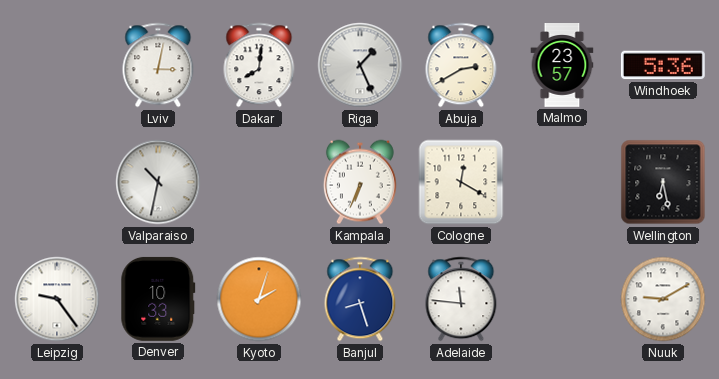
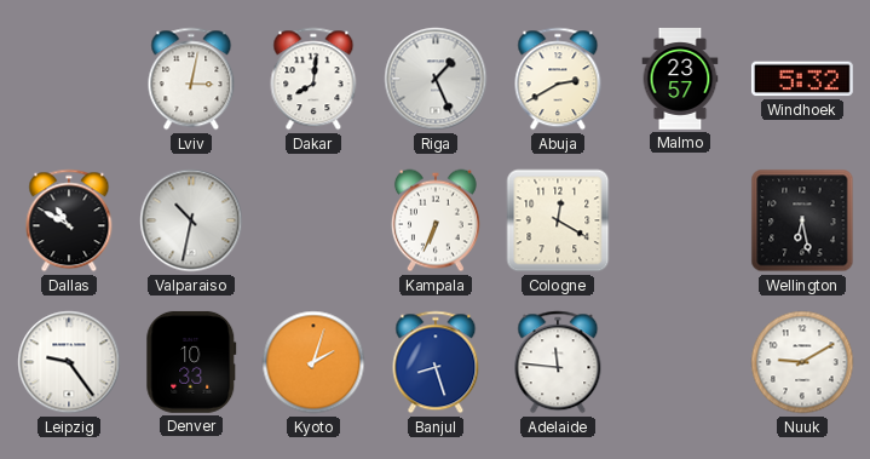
Windhoek: 5:36 -> 5:32
Dallas: none -> 10:50
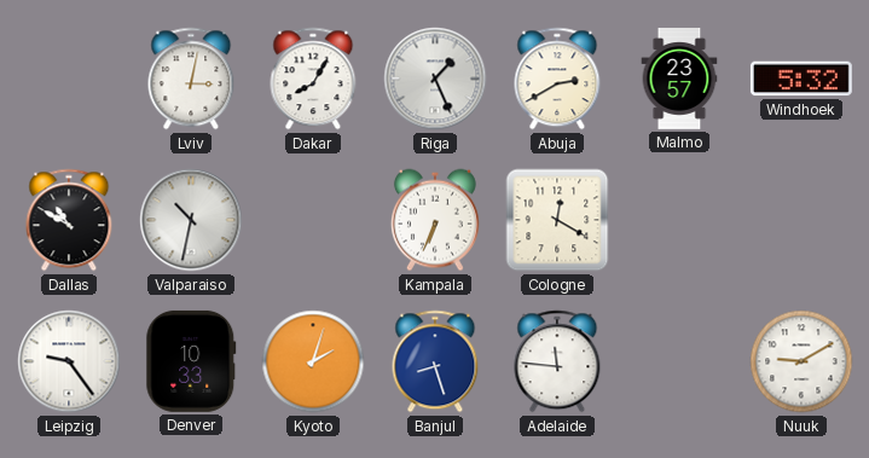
Dakar: 8:01 -> 8:05
Wellington: 6:28 -> none
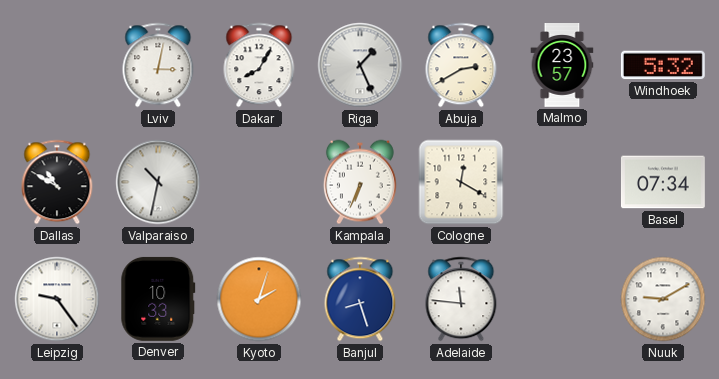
Basel: none -> 07:34
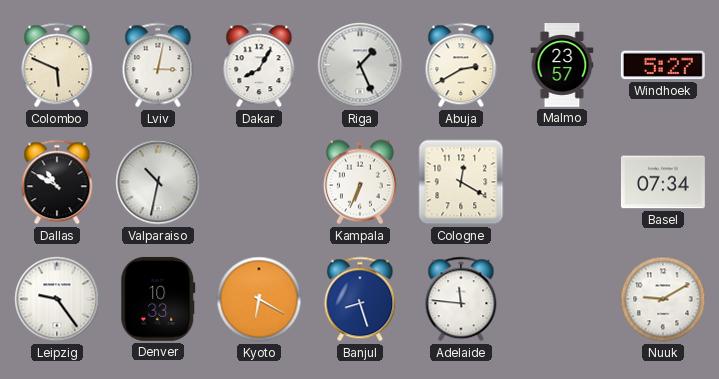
Colombo: none -> 5:49
Windhoek: 5:32 -> 5:27
Kyoto: 2:03 -> 6:20
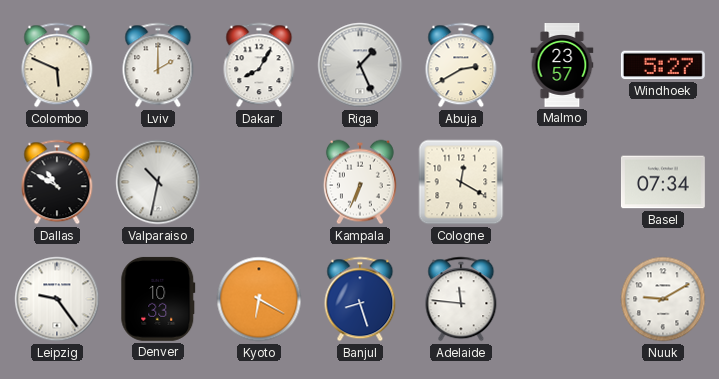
Lviv: 3:02 -> 2:00
